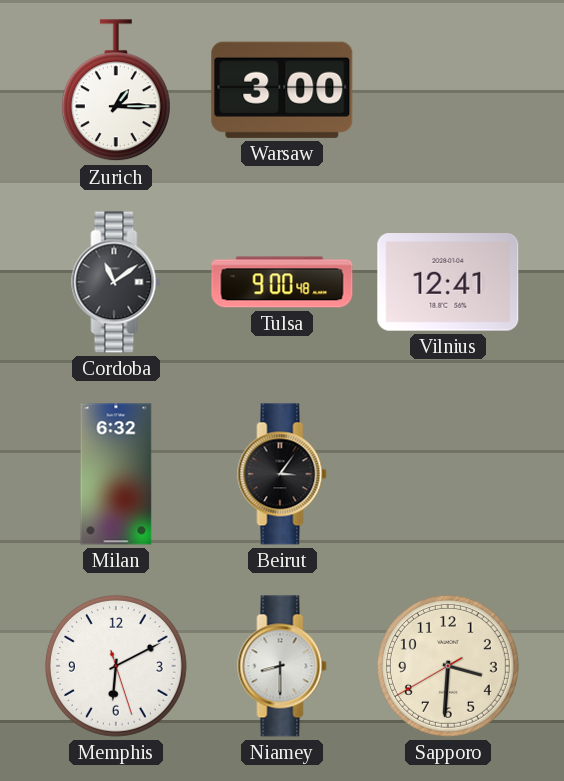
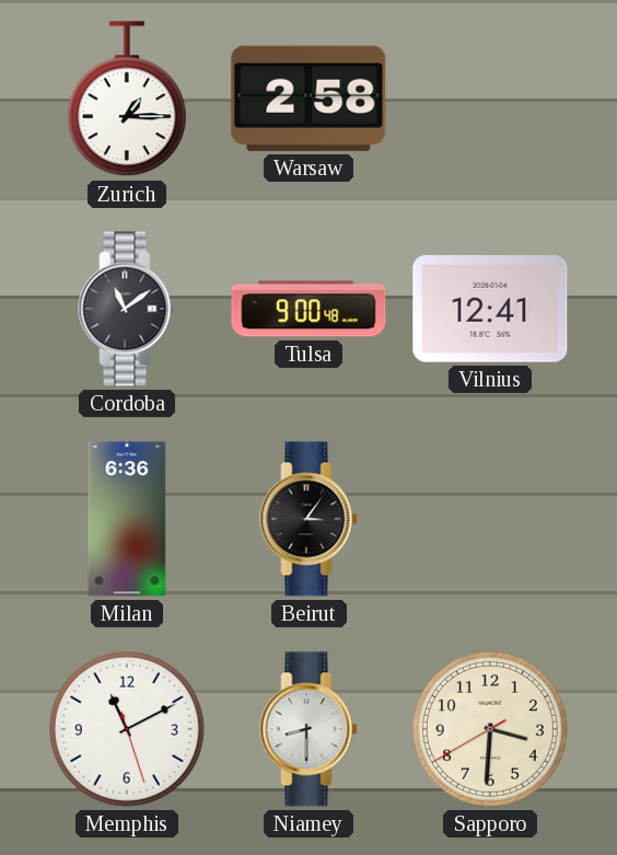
Warsaw: 3:00 -> 2:58
Milan: 6:32 -> 6:36
Memphis: 6:10 -> 11:10
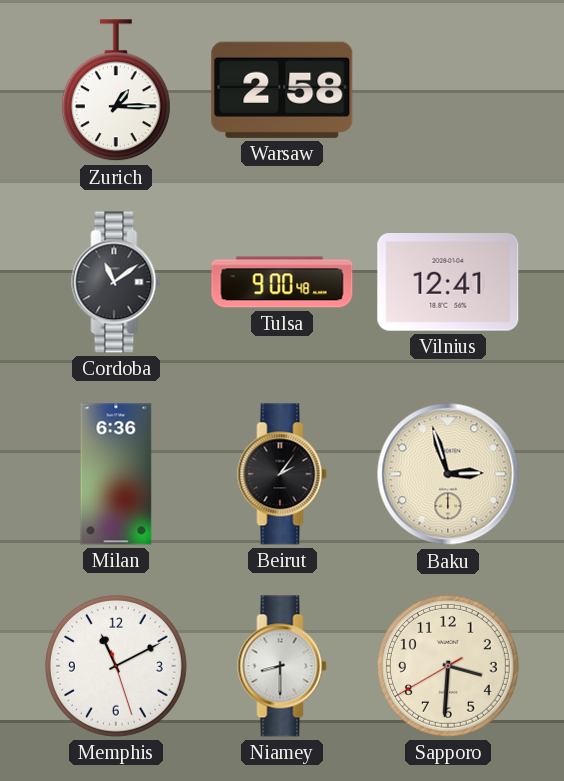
Beirut: 3:06 -> 2:06
Baku: none -> 2:57
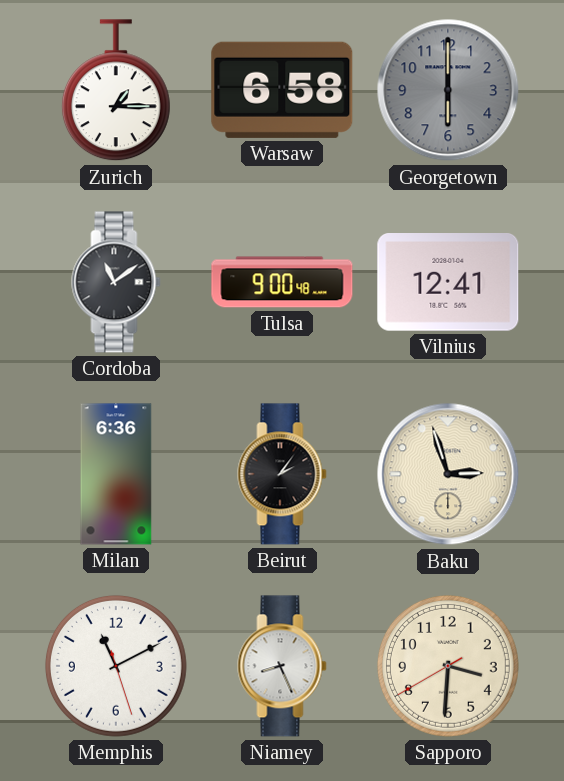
Warsaw: 2:58 -> 6:58
Georgetown: none -> 6:00
Niamey: 8:30 -> 8:26
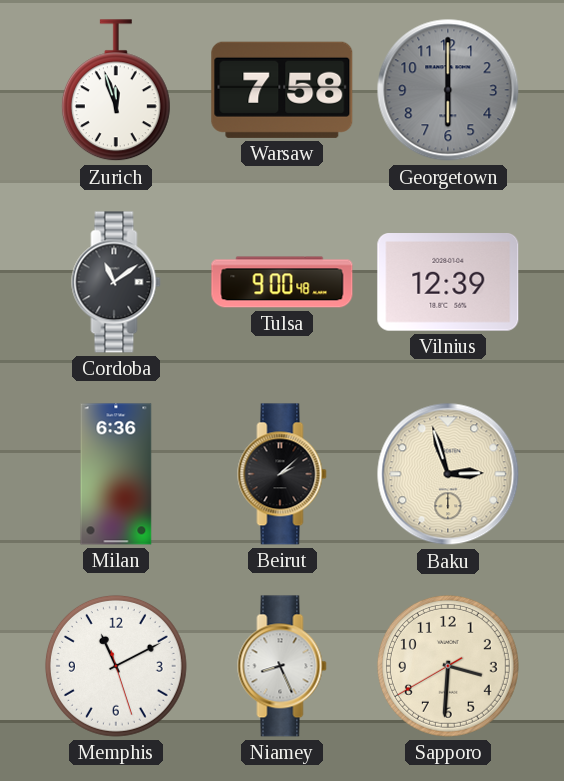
Zurich: 1:15 -> 11:57
Warsaw: 6:58 -> 7:58
Vilnius: 12:41 -> 12:39
Beirut: 2:06 -> 2:08
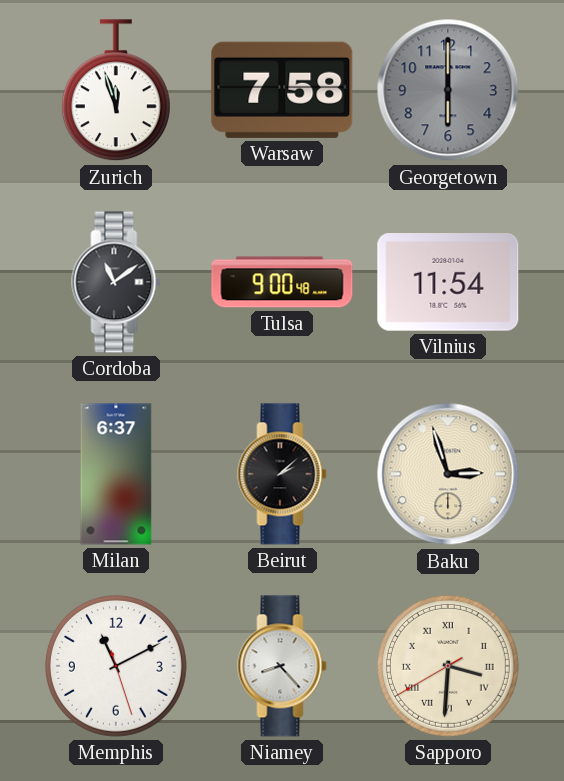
Vilnius: 12:39 -> 11:54
Milan: 6:36 -> 6:37
Niamey: 8:26 -> 8:23
Sapporo numerals: Arabic -> Roman
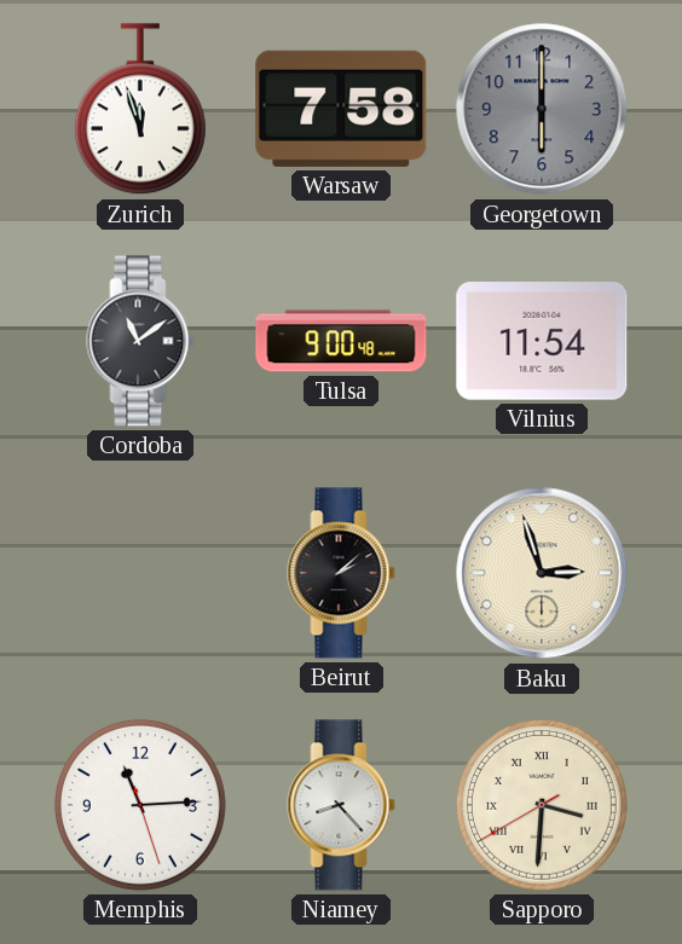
Milan: 6:37 -> none
Memphis: 11:10 -> 11:14
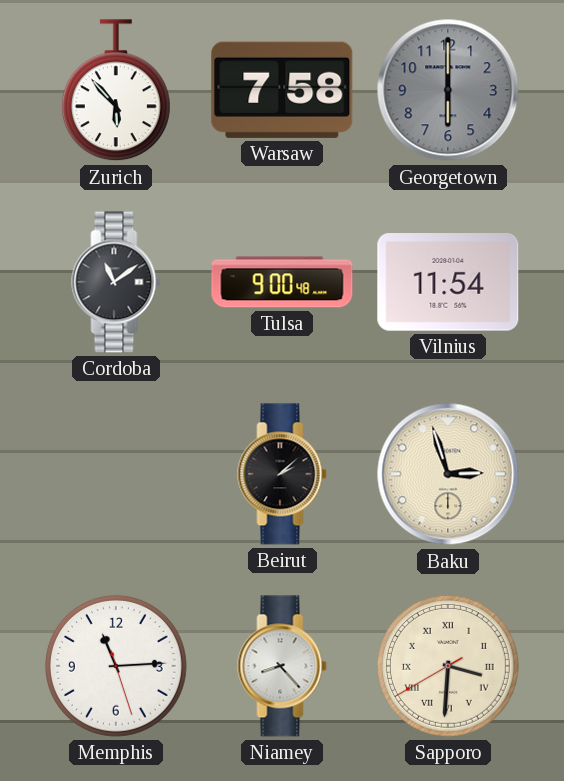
Zurich: 11:57 -> 5:53
